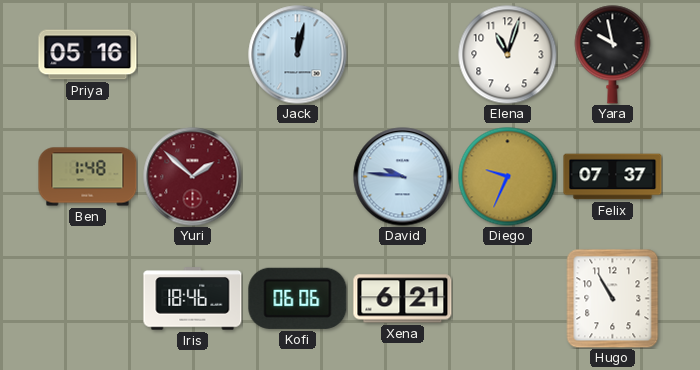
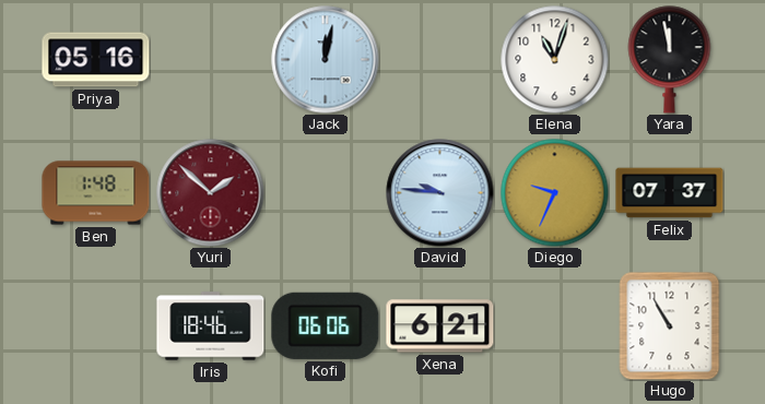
Yara: 9:58 -> 11:58
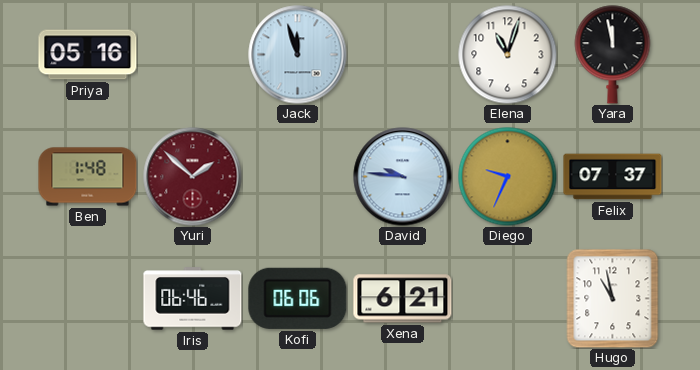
Jack: 12:02 -> 11:57
Iris: 18:46 -> 06:46
Hugo: 10:55 -> 10:58
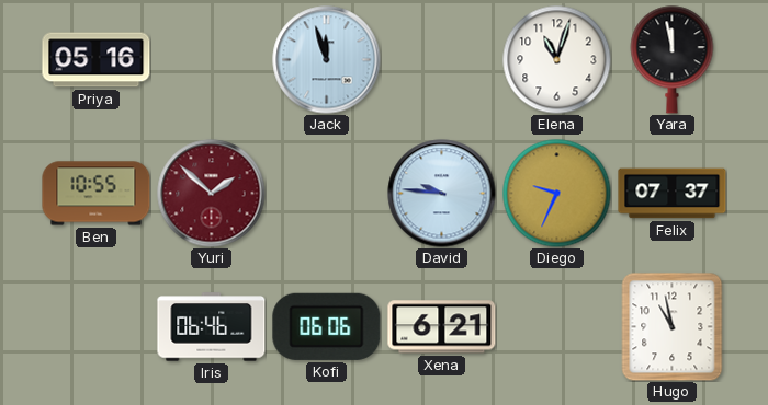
Ben: 1:48 -> 10:55
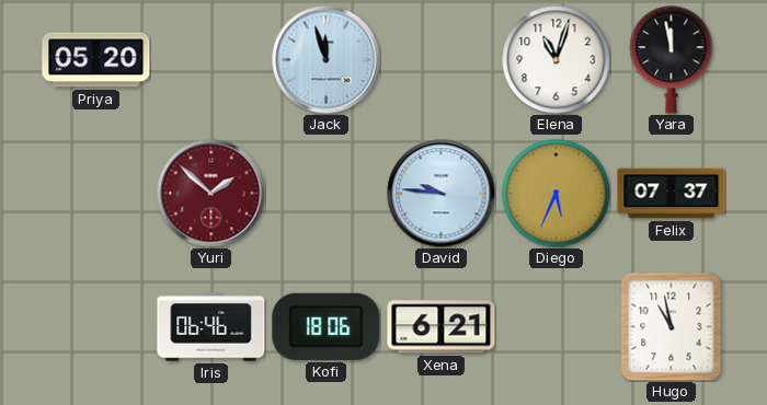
Priya: 05:16 -> 05:20
Ben: 10:55 -> none
Diego: 9:34 -> 5:34
Kofi: 06:06 -> 18:06
